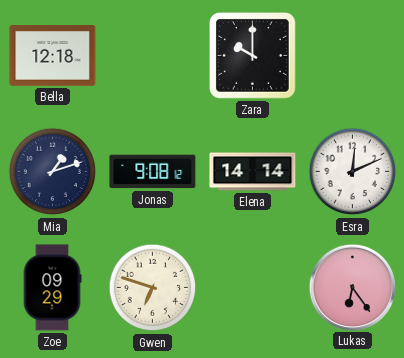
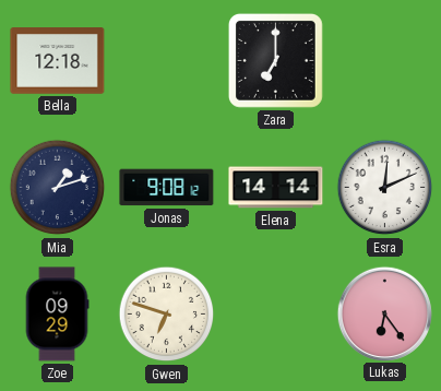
Zara: 10:00 -> 7:00
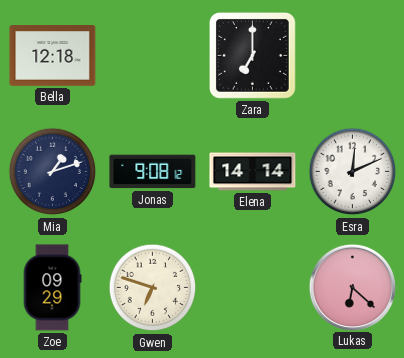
Lukas: 6:24 -> 6:22
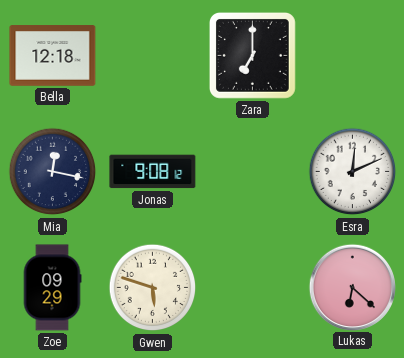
Mia: 1:12 -> 12:17
Elena: 14:14 -> none
Gwen: 6:48 -> 5:48
